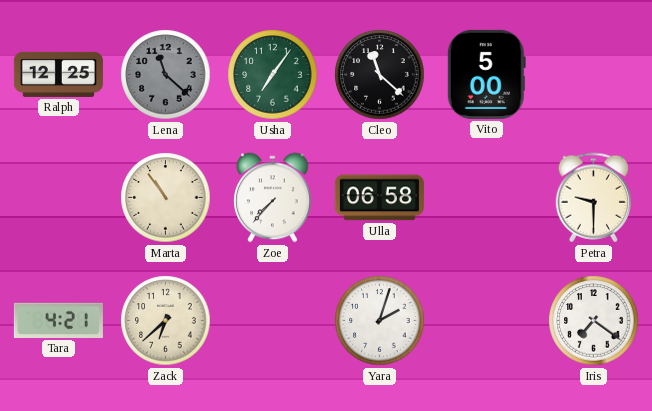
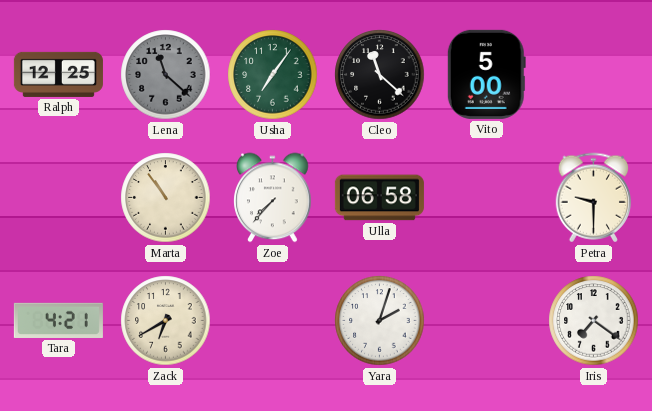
Zack: 6:38 -> 6:40
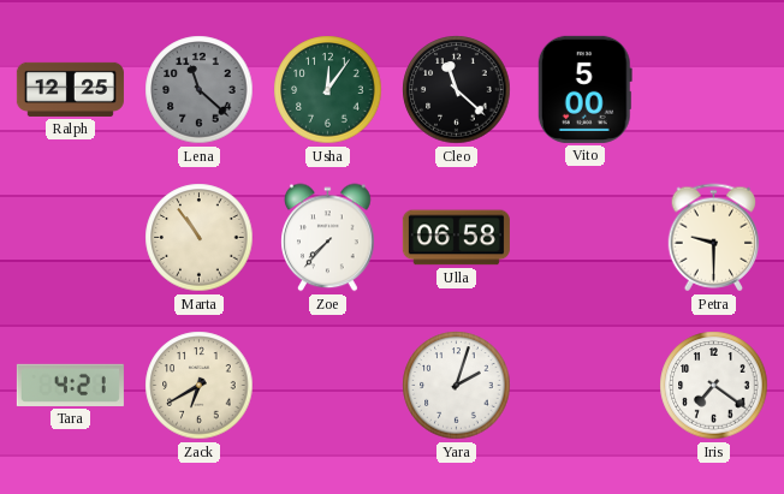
Usha: 7:06 -> 12:06
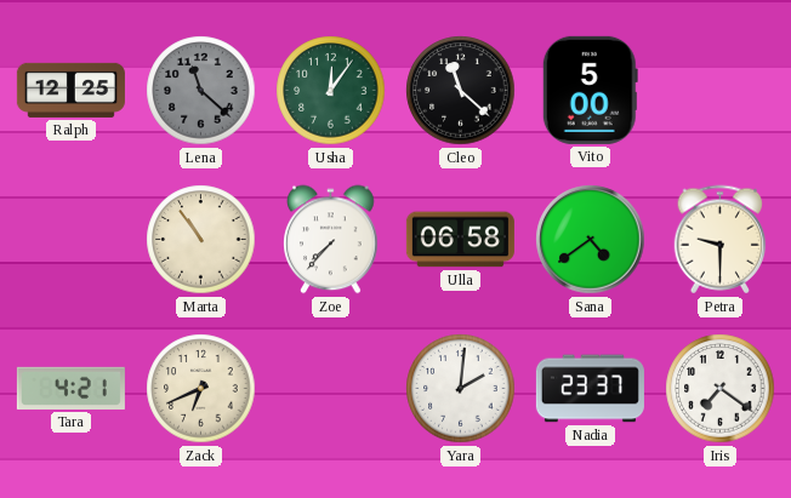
Sana: none -> 4:39
Zack: 6:40 -> 6:41
Yara: 2:03 -> 2:01
Nadia: none -> 23:37
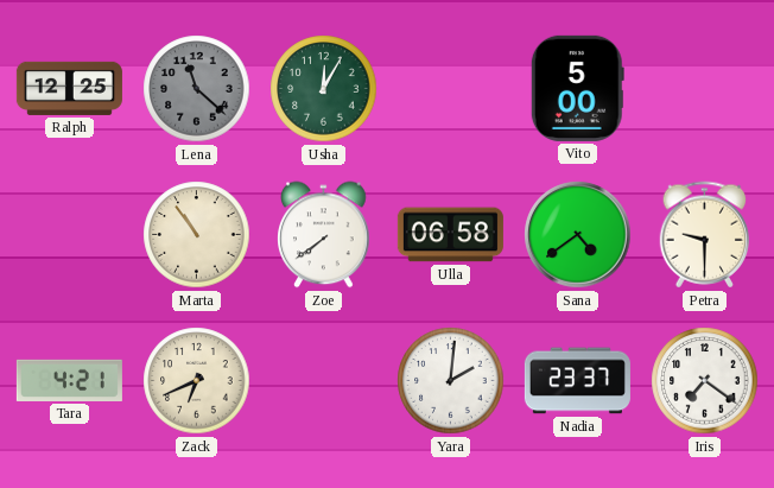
Usha: 12:06 -> 12:05
Cleo: 11:22 -> none
Zoe: 7:37 -> 7:39
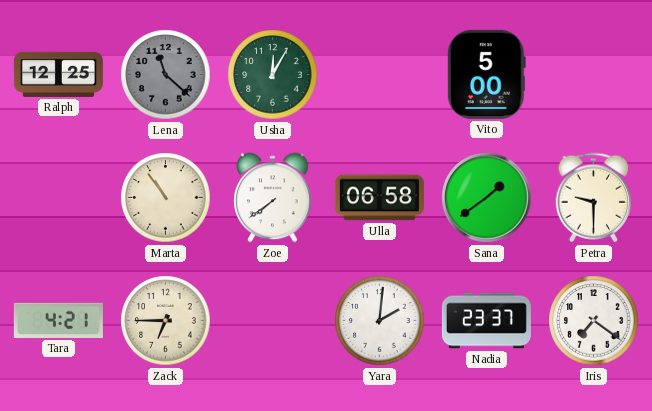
Sana: 4:39 -> 1:39
Zack: 6:41 -> 6:45
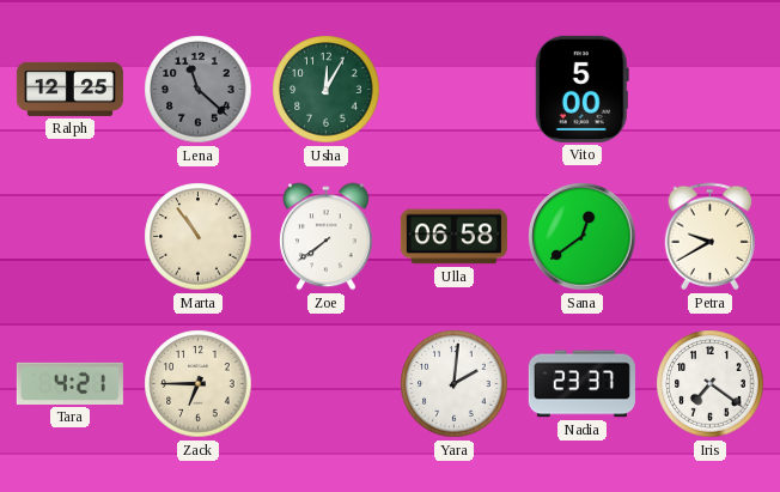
Sana: 1:39 -> 12:39
Petra: 9:30 -> 9:40
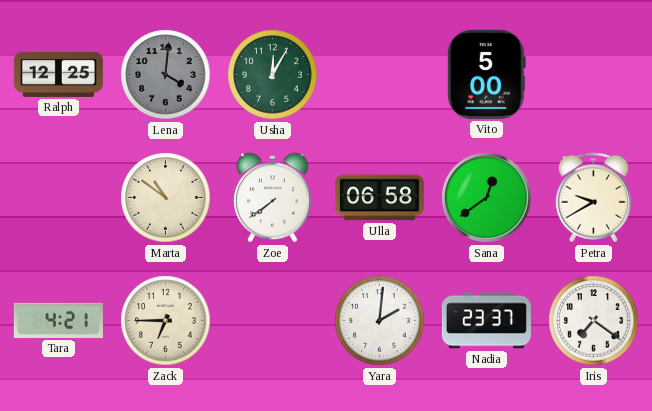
Lena: 11:22 -> 4:01
Marta: 10:54 -> 10:51
